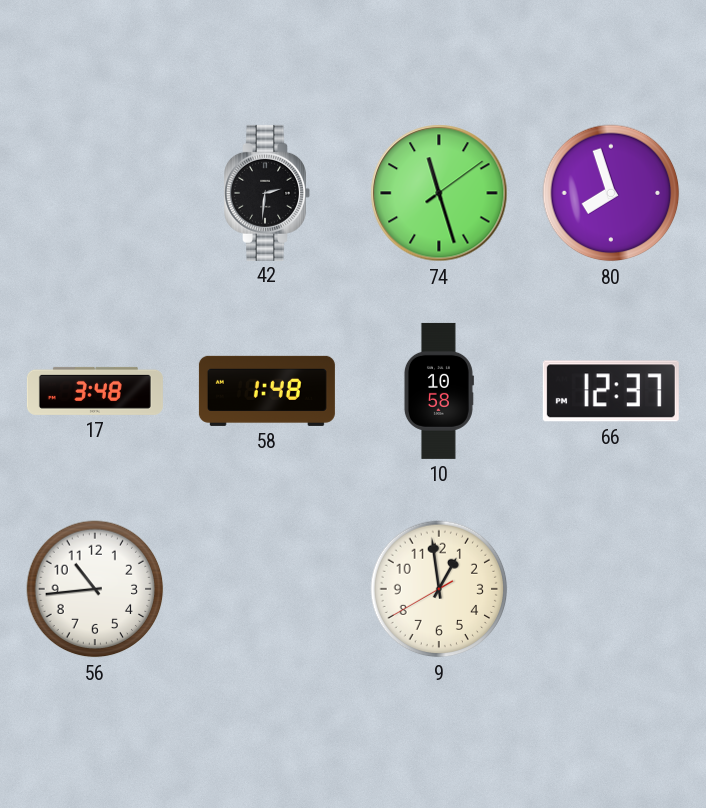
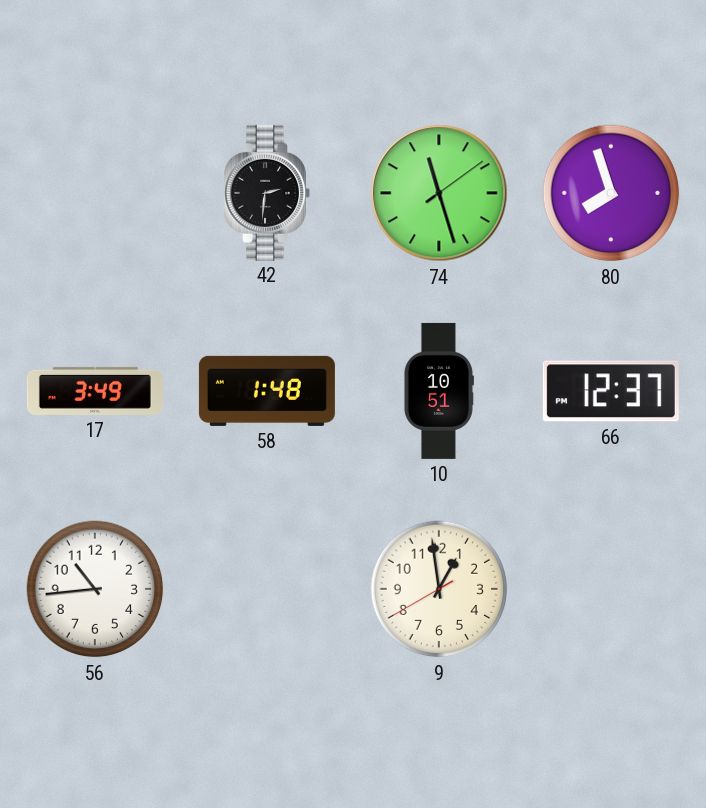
17: 3:48 -> 3:49
10: 10:58 -> 10:51
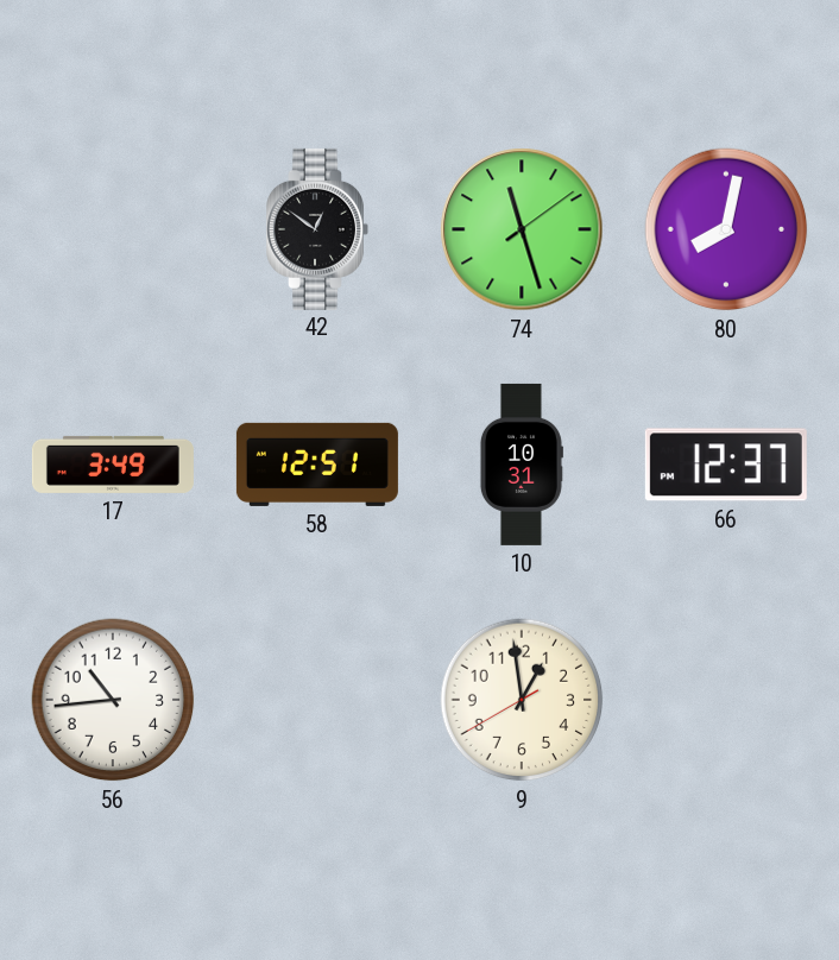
42: 2:31 -> 12:51
80: 7:57 -> 8:02
58: 1:48 -> 12:51
10: 10:51 -> 10:31
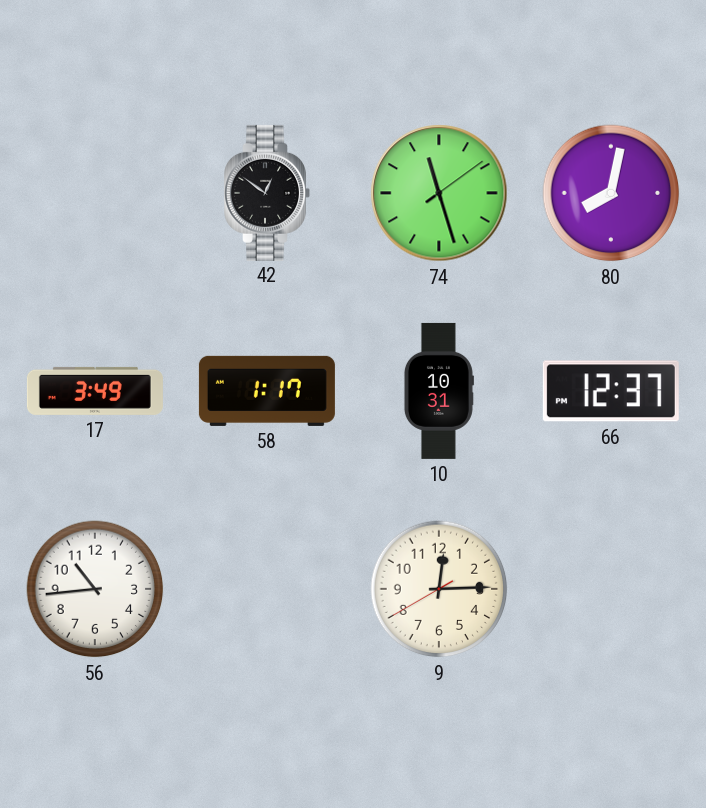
58: 12:51 -> 1:17
9: 12:58 -> 12:14
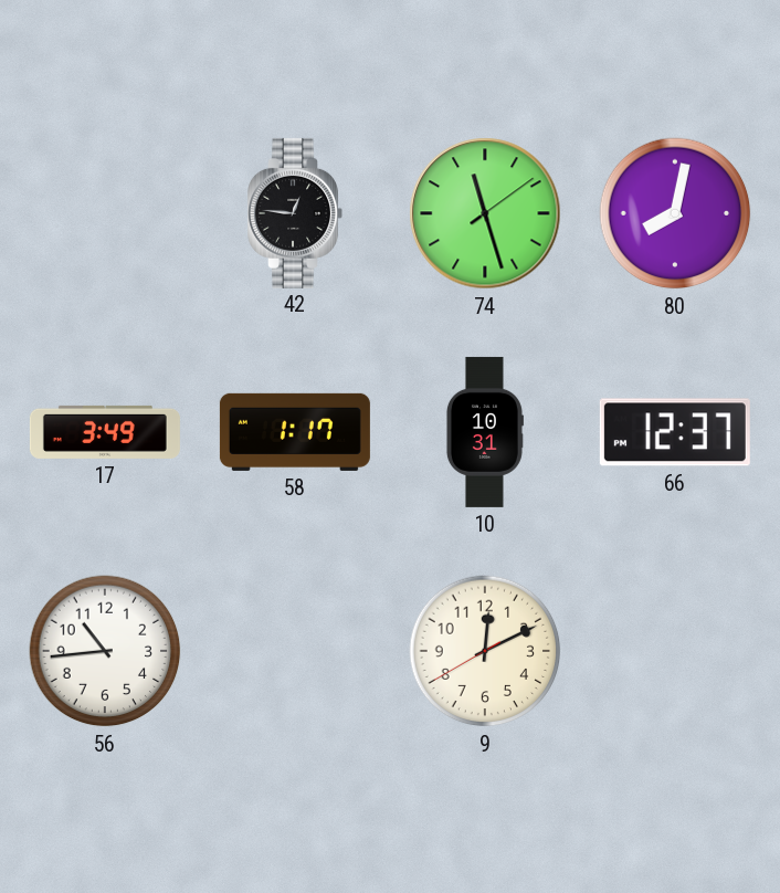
42: 12:51 -> 12:46
9: 12:14 -> 12:10
